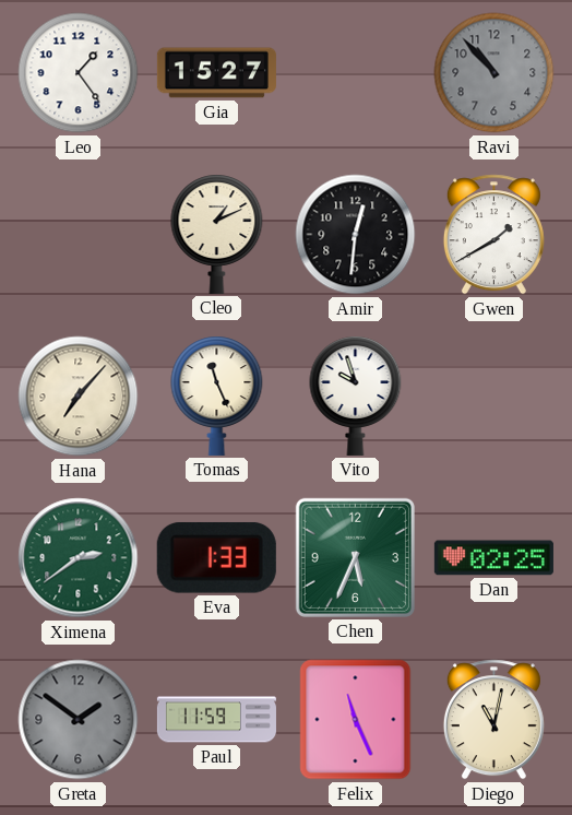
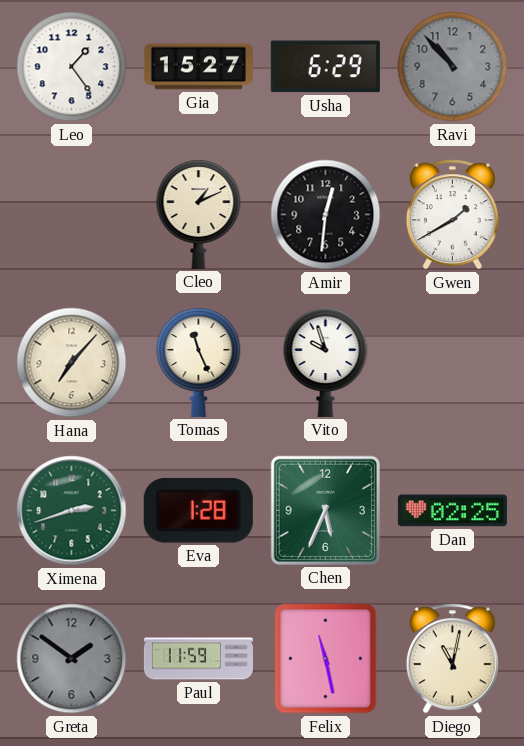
Usha: none -> 6:29
Ximena: 2:39 -> 2:42
Eva: 1:33 -> 1:28
Felix: 11:26 -> 11:28
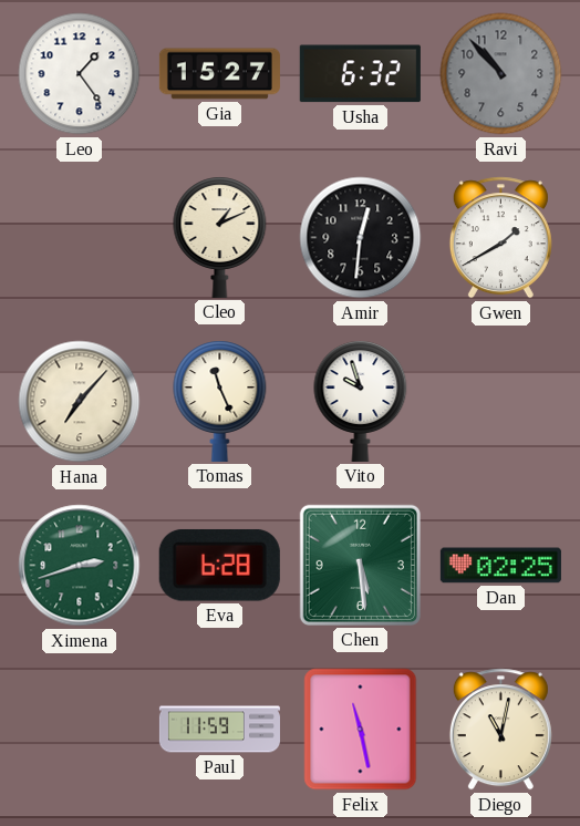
Usha: 6:29 -> 6:32
Eva: 1:28 -> 6:28
Chen: 5:34 -> 5:29
Greta: 1:51 -> none
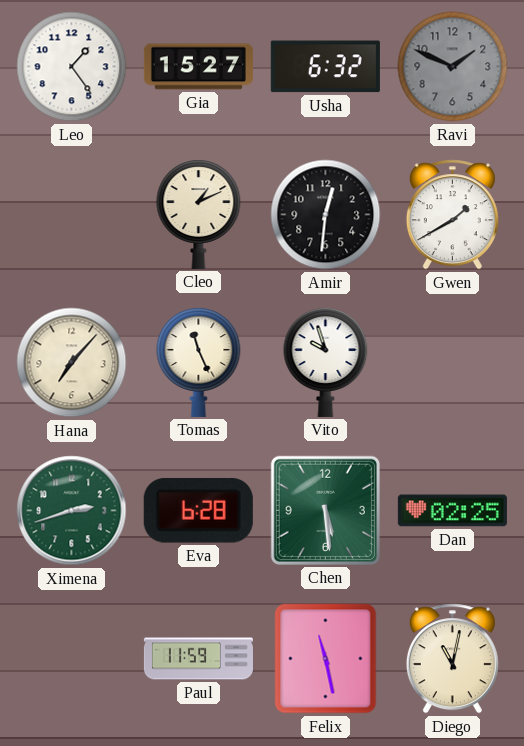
Ravi: 10:53 -> 1:49
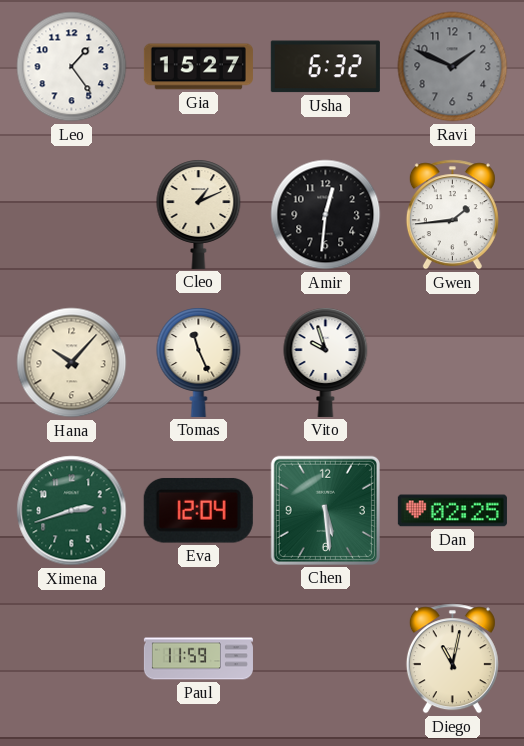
Gwen: 1:40 -> 1:44
Hana: 7:07 -> 10:07
Eva: 6:28 -> 12:04
Felix: 11:28 -> none
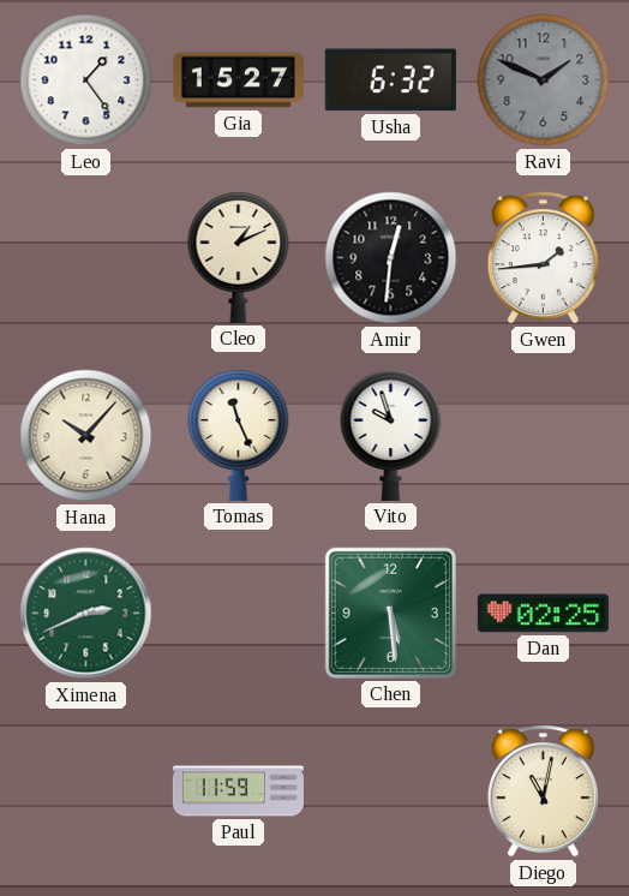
Ximena: 2:42 -> 2:41
Eva: 12:04 -> none
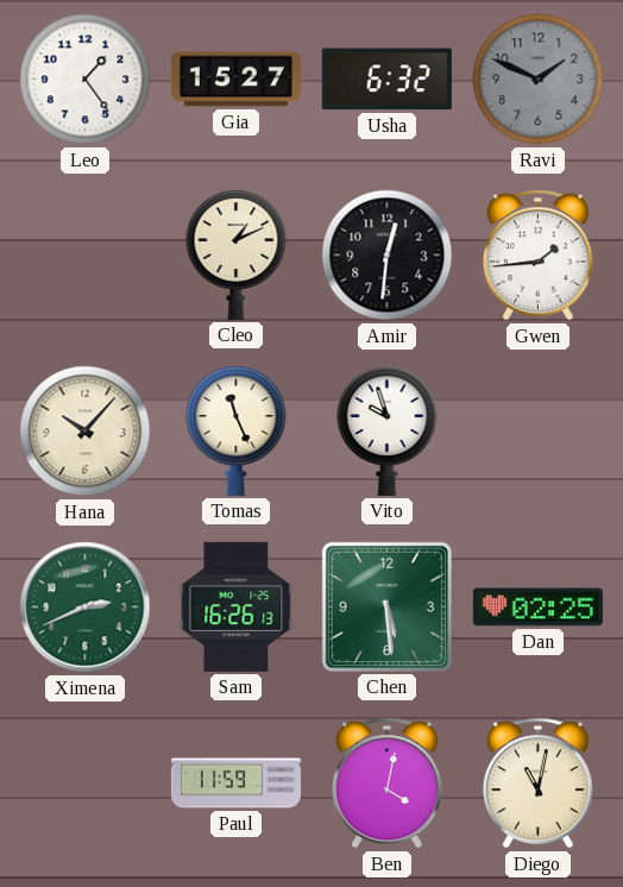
Sam: none -> 16:26
Ben: none -> 4:02
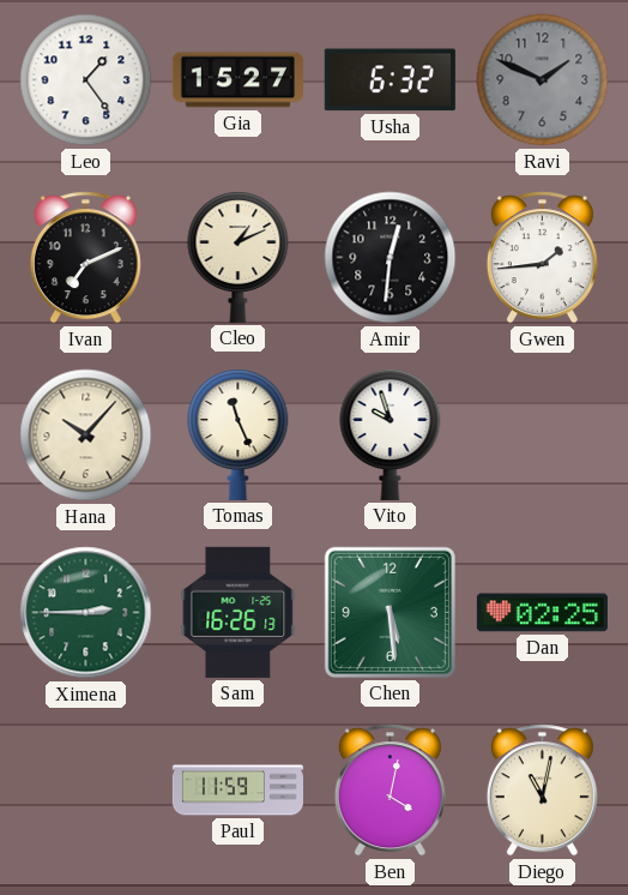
Ivan: none -> 7:11
Ximena: 2:41 -> 2:45
